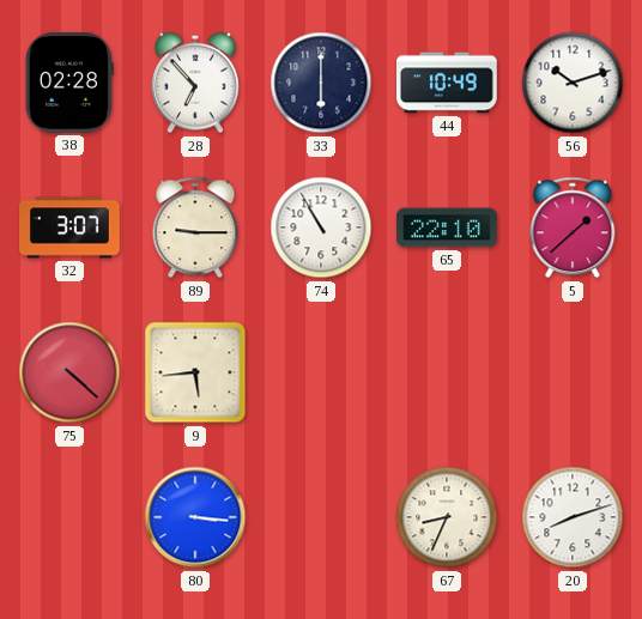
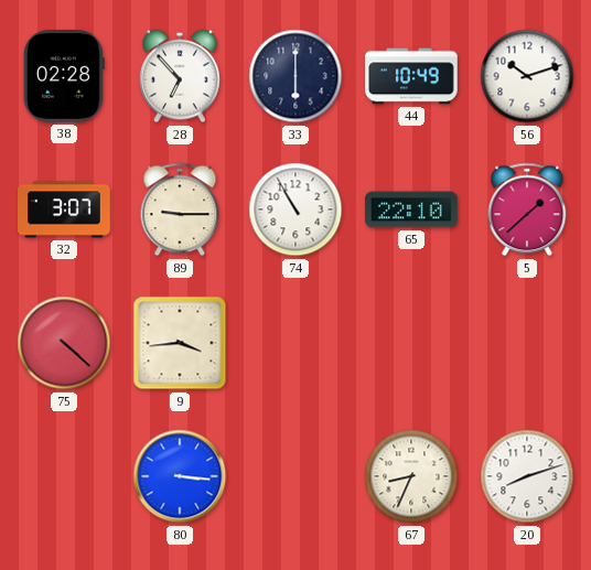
9: 5:44 -> 3:44
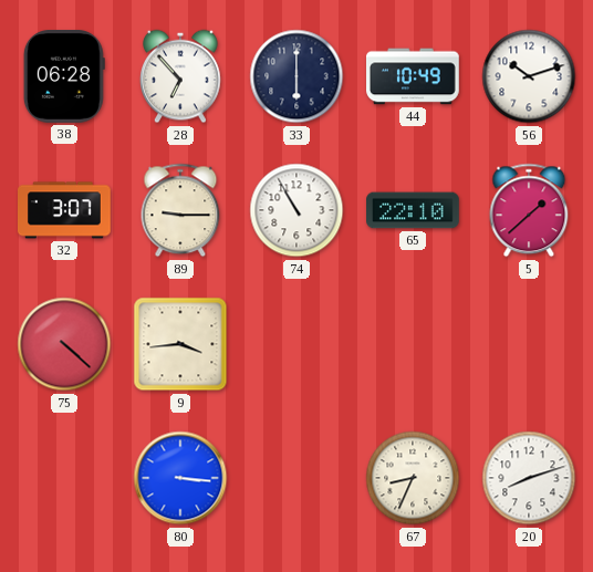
38: 02:28 -> 06:28
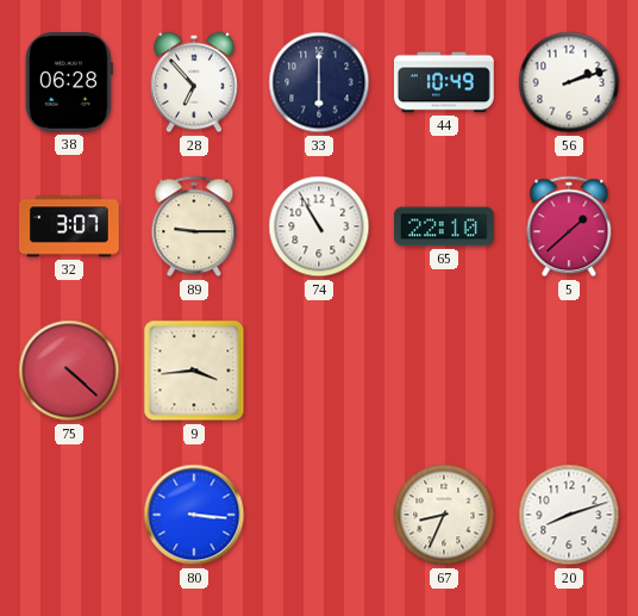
56: 10:12 -> 2:12
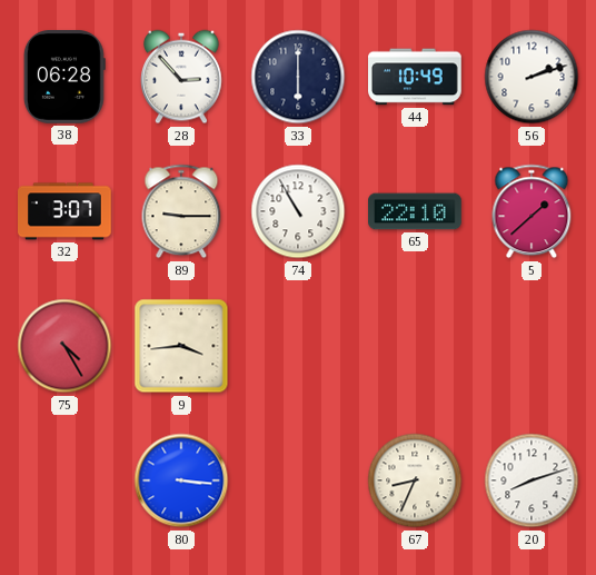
28: 6:53 -> 2:53
75: 4:22 -> 4:25
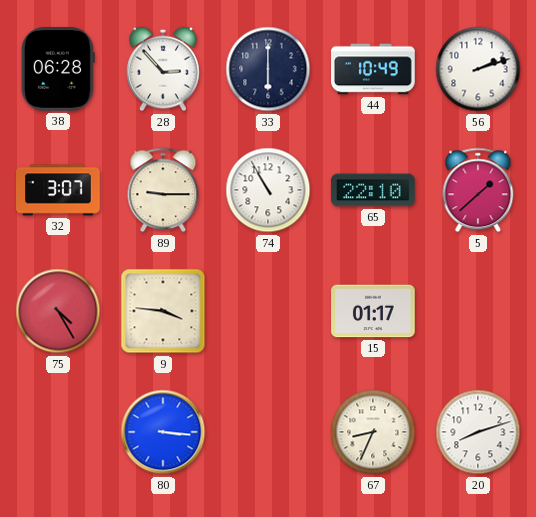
9: 3:44 -> 3:46
15: none -> 01:17
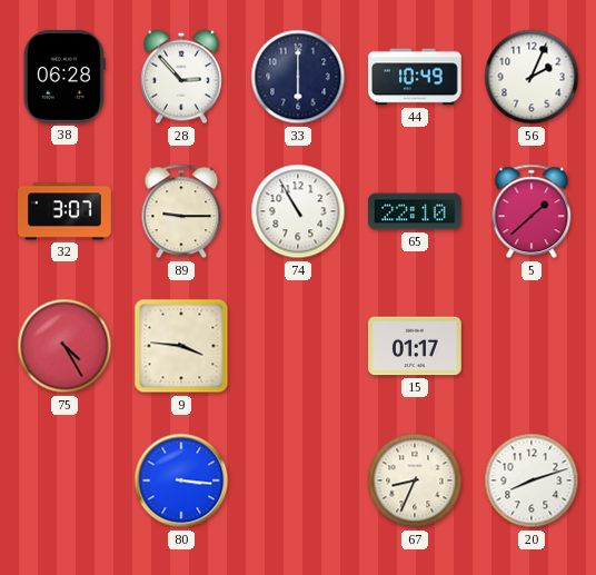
56: 2:12 -> 2:04
